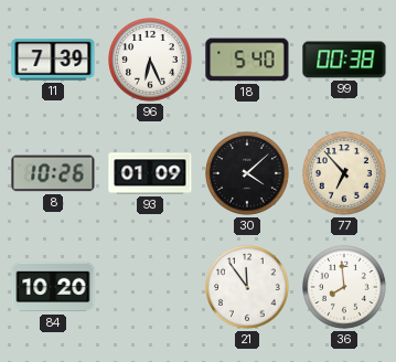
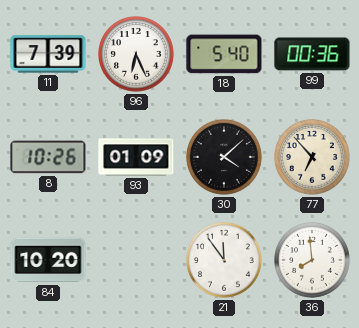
99: 00:38 -> 00:36
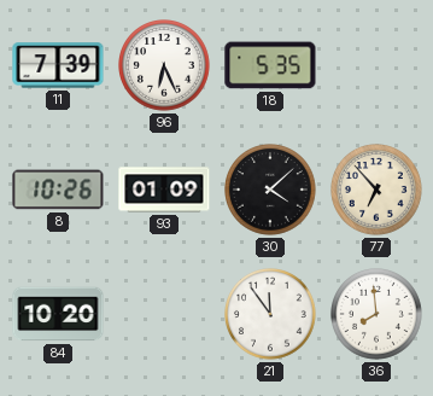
18: 5:40 -> 5:35
99: 00:36 -> none
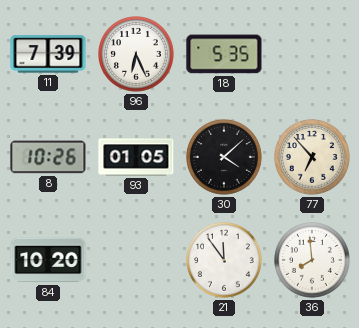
93: 01:09 -> 01:05
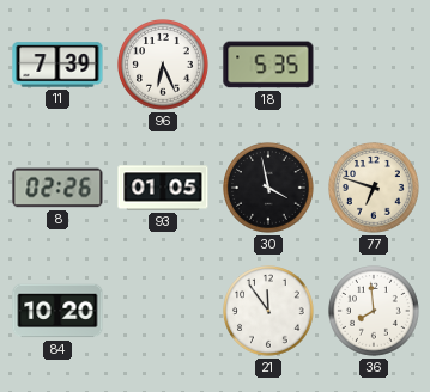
8: 10:26 -> 02:26
30: 4:08 -> 3:58
77: 6:53 -> 6:48
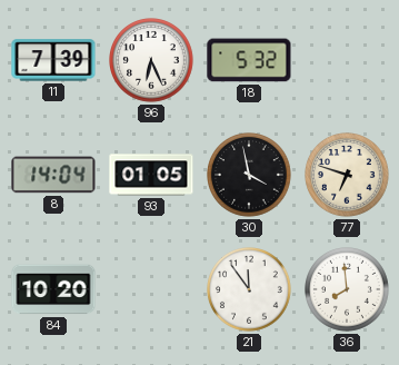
18: 5:35 -> 5:32
8: 02:26 -> 14:04
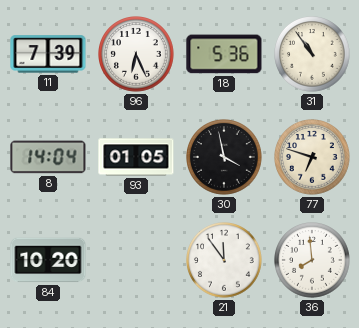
18: 5:32 -> 5:36
31: none -> 10:54
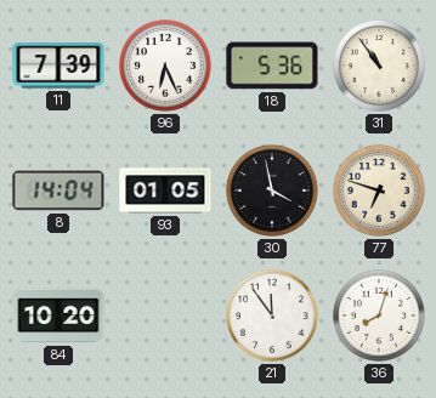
36: 7:59 -> 8:03
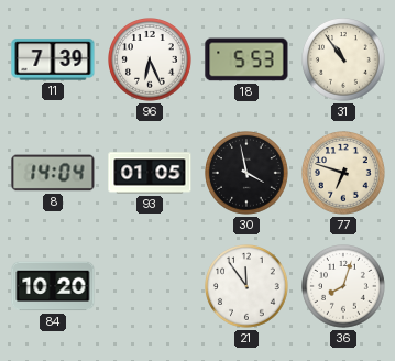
18: 5:36 -> 5:53
